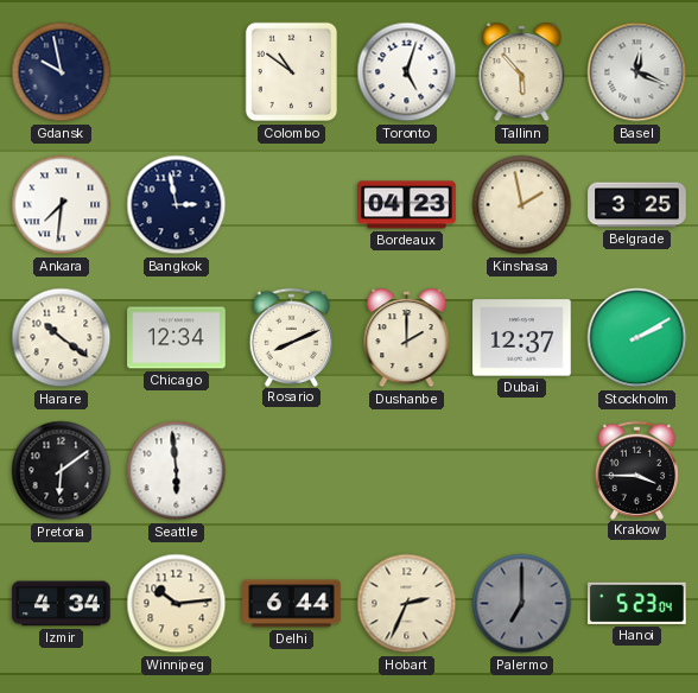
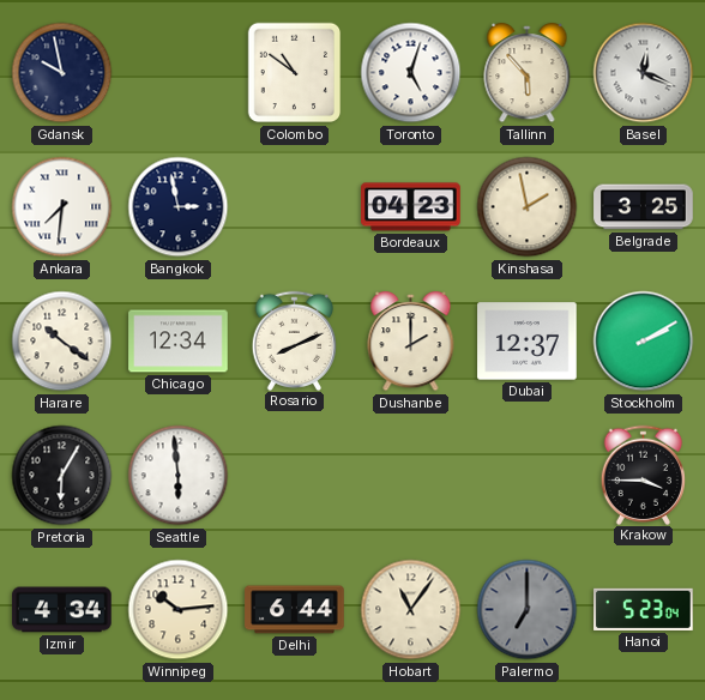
Pretoria: 6:09 -> 6:05
Hobart: 2:34 -> 11:06
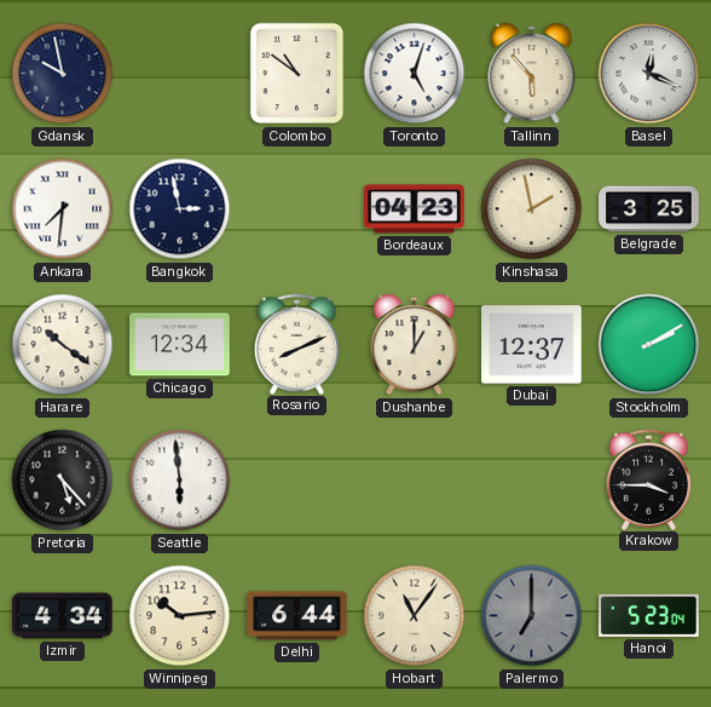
Dushanbe: 2:00 -> 1:00
Pretoria: 6:05 -> 5:23
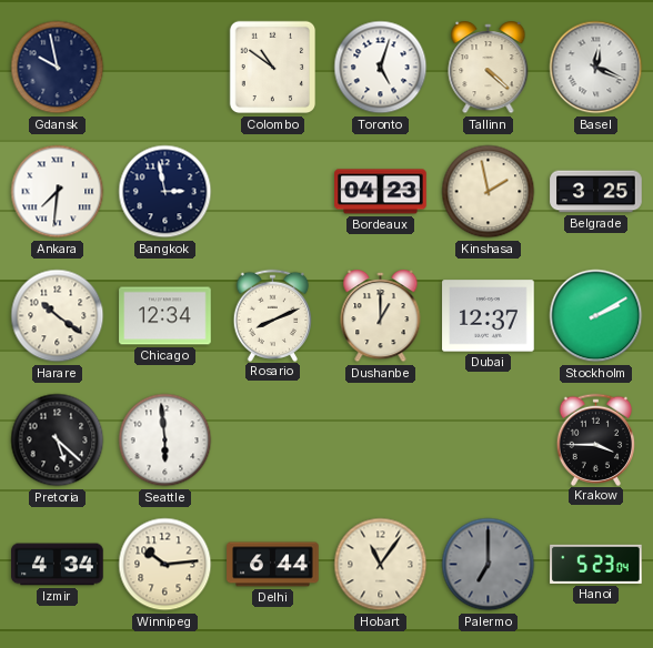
Tallinn: 5:53 -> 4:22
Pretoria: 5:23 -> 5:22
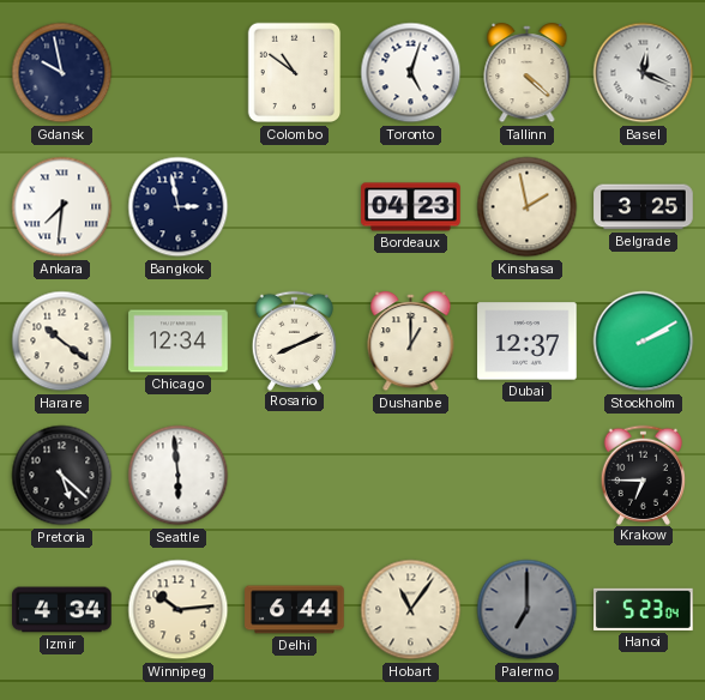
Krakow: 3:45 -> 6:45
